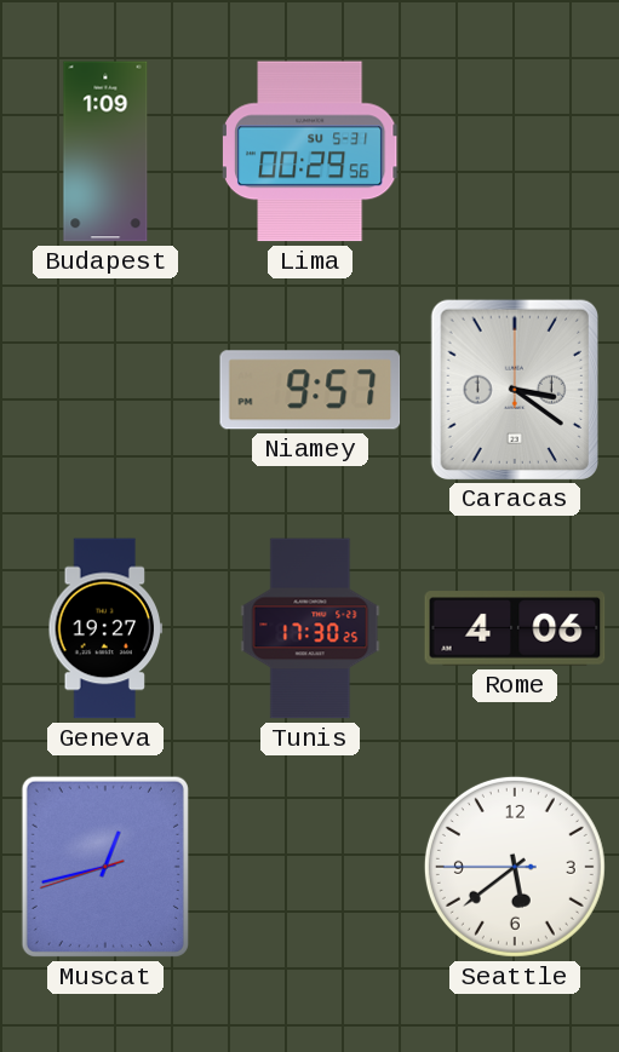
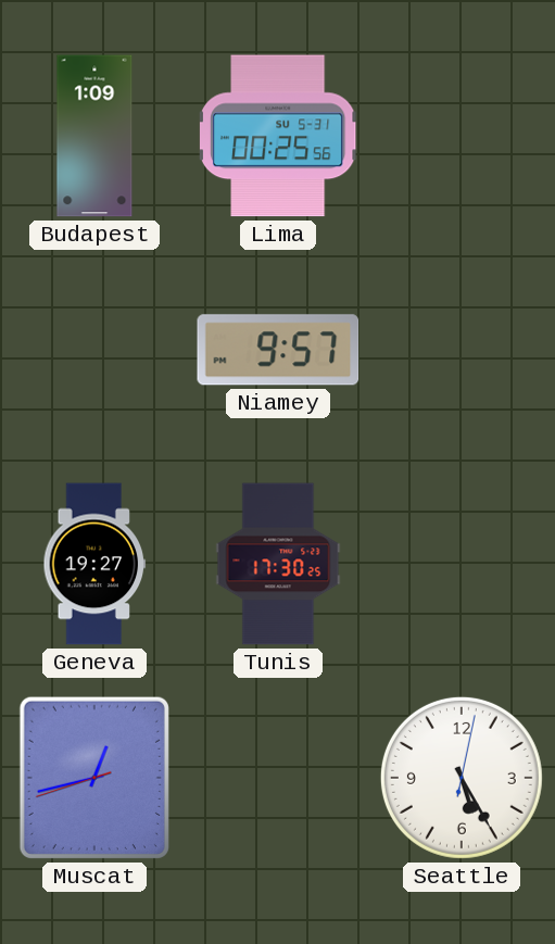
Lima: 00:29 -> 00:25
Caracas: 3:21 -> none
Rome: 4:06 -> none
Seattle: 5:38 -> 5:25
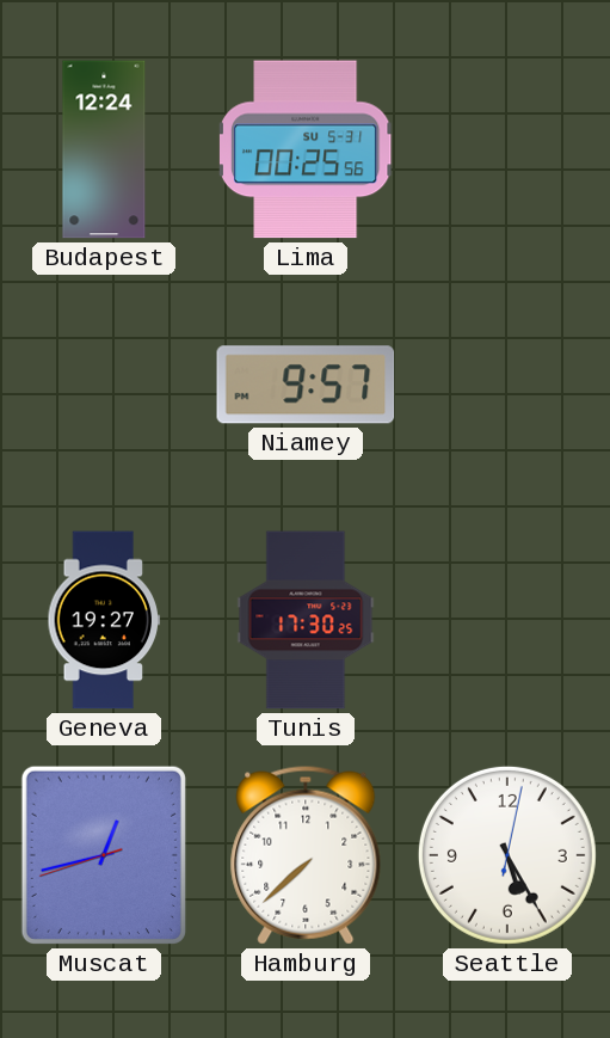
Budapest: 1:09 -> 12:24
Hamburg: none -> 7:38
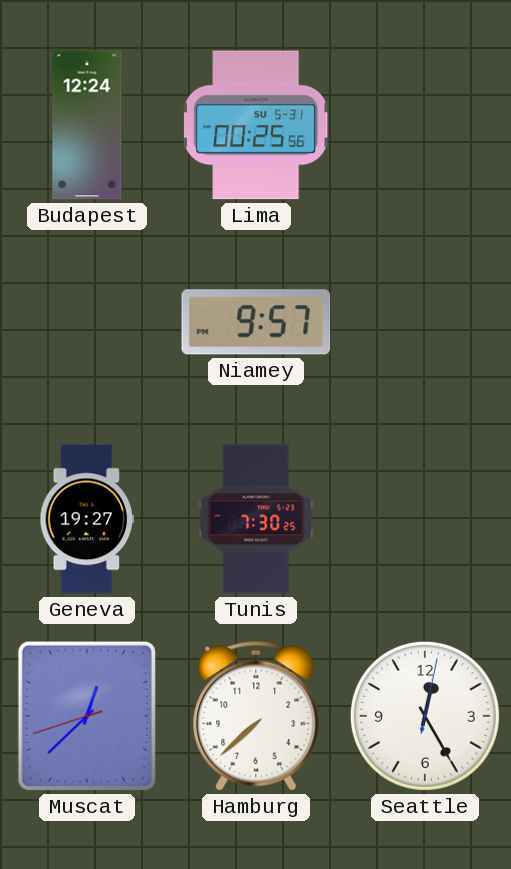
Tunis: 17:30 -> 7:30
Muscat: 12:42 -> 12:37
Seattle: 5:25 -> 12:25
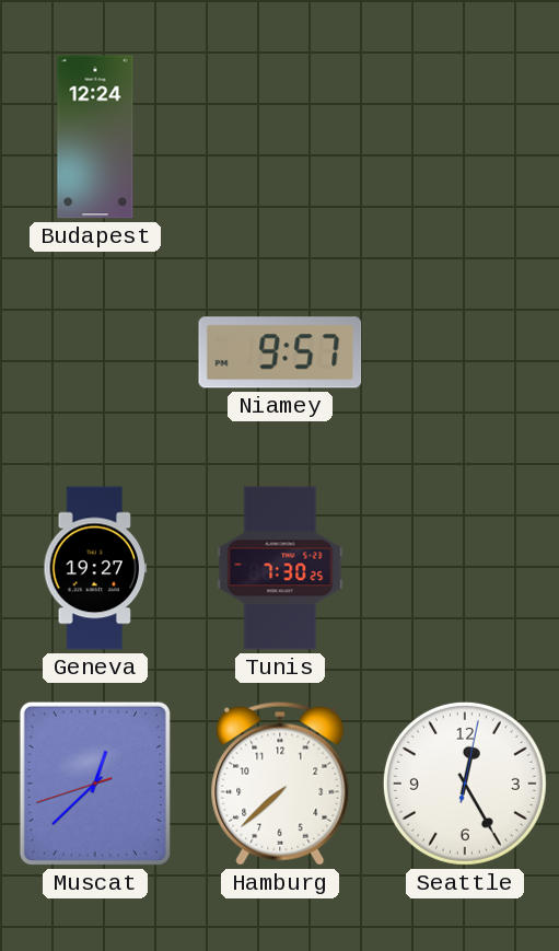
Lima: 00:25 -> none
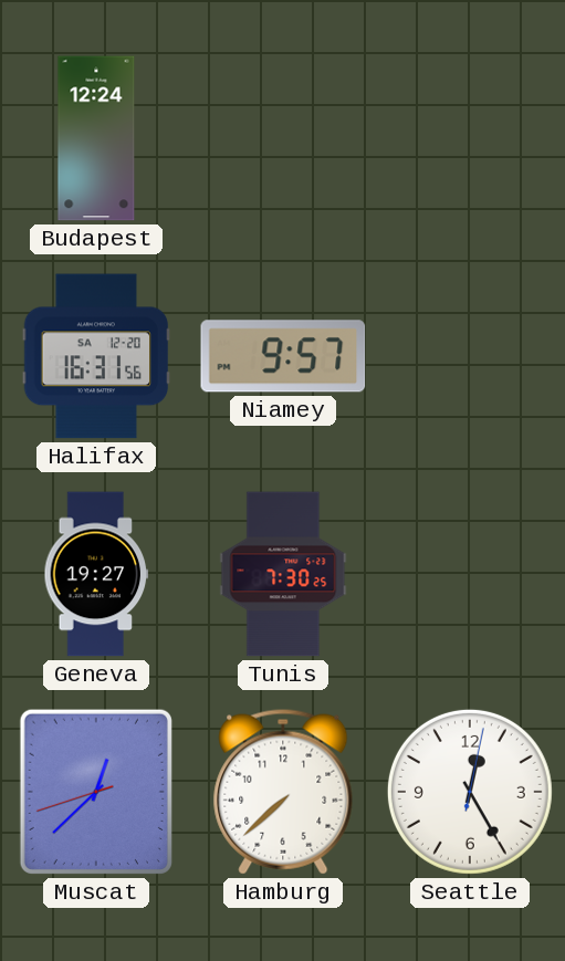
Halifax: none -> 16:31
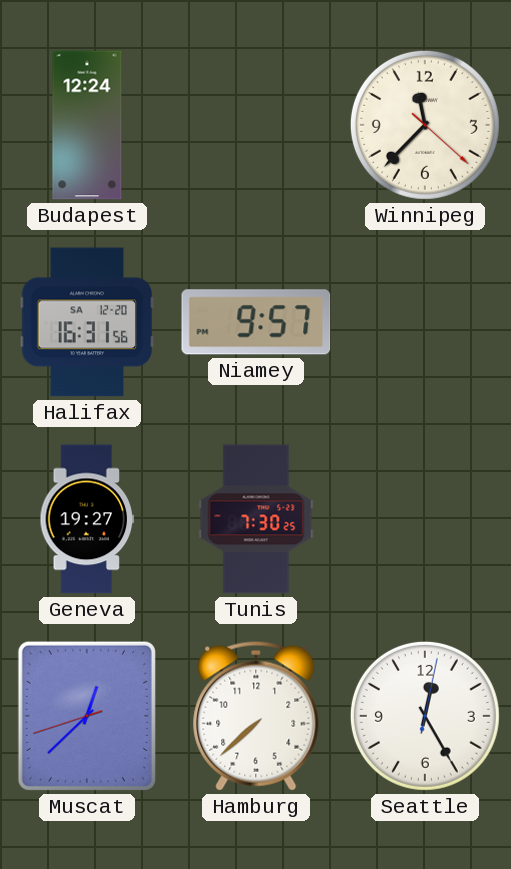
Winnipeg: none -> 11:37
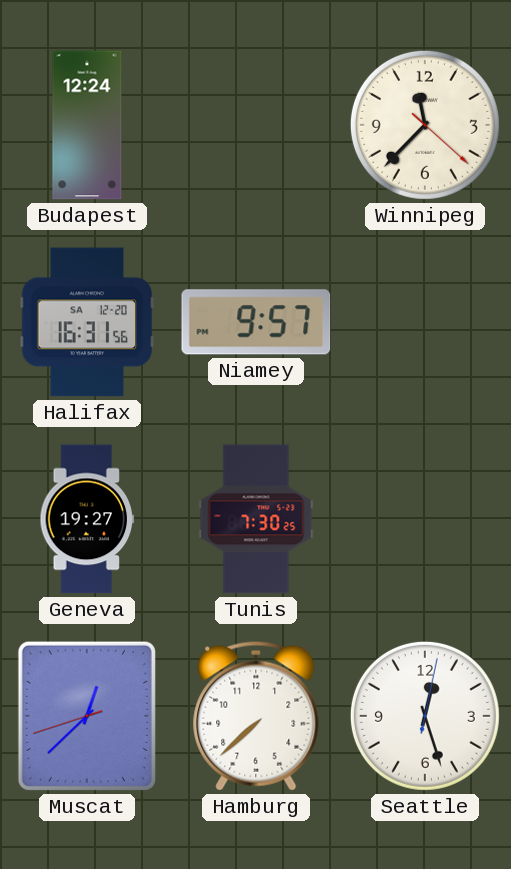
Seattle: 12:25 -> 12:27
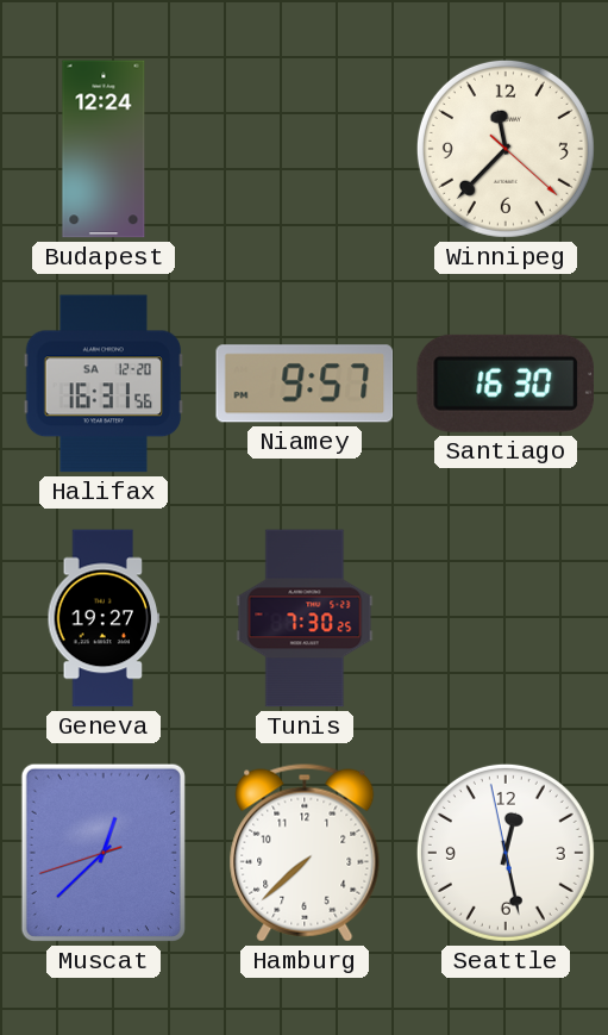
Santiago: none -> 16:30
Seattle: 12:27:02 -> 12:27:58
